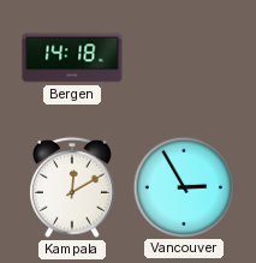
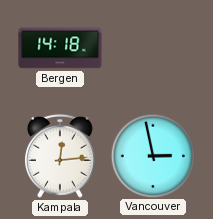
Kampala: 12:10 -> 12:14
Vancouver: 2:55 -> 2:58
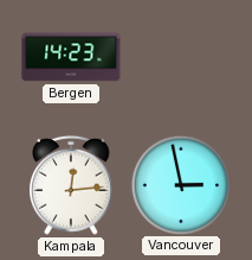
Bergen: 14:18 -> 14:23
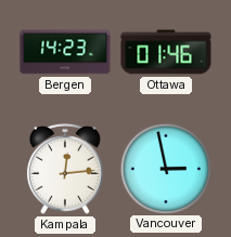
Ottawa: none -> 01:46
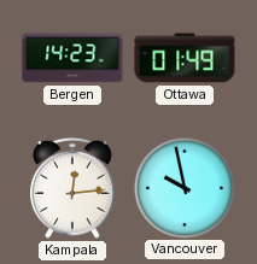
Ottawa: 01:46 -> 01:49
Vancouver: 2:58 -> 9:58
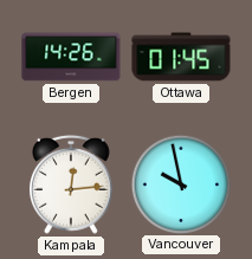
Bergen: 14:23 -> 14:26
Ottawa: 01:49 -> 01:45
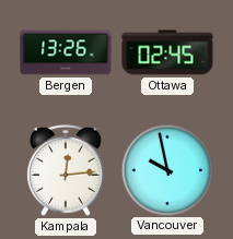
Bergen: 14:26 -> 13:26
Ottawa: 01:45 -> 02:45
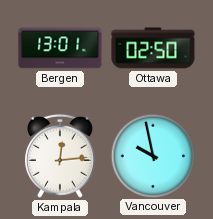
Bergen: 13:26 -> 13:01
Ottawa: 02:45 -> 02:50
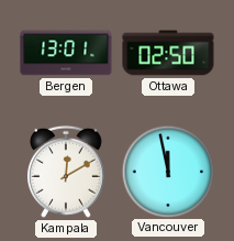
Kampala: 12:14 -> 12:10
Vancouver: 9:58 -> 11:58
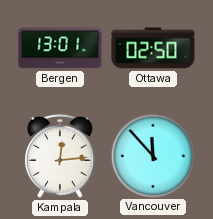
Kampala: 12:10 -> 12:14
Vancouver: 11:58 -> 11:53
